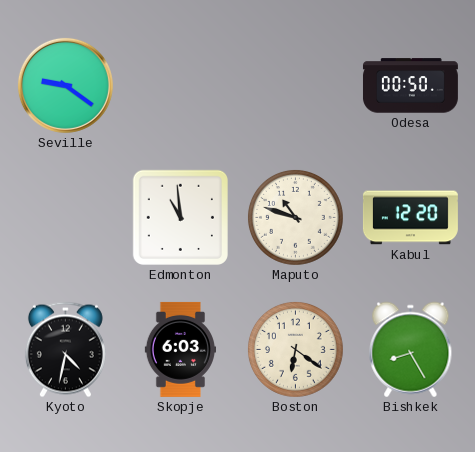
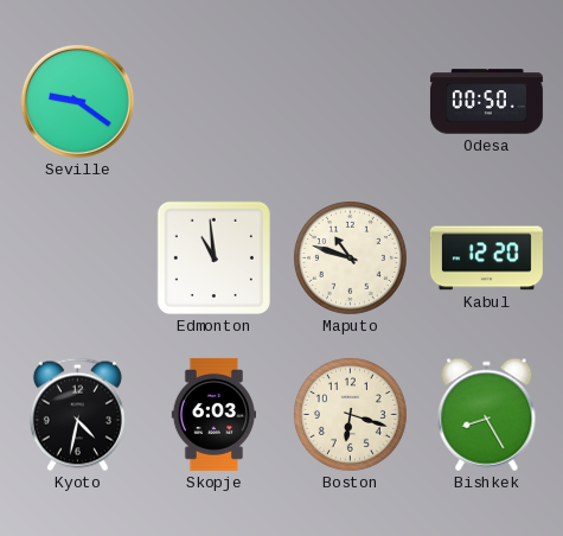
Boston: 6:21 -> 6:18
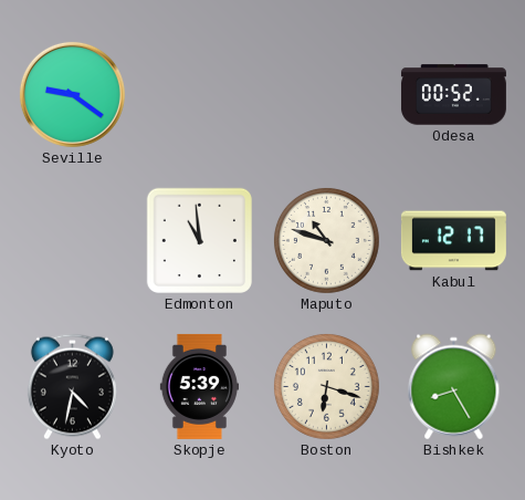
Odesa: 00:50 -> 00:52
Kabul: 12:20 -> 12:17
Skopje: 6:03 -> 5:39
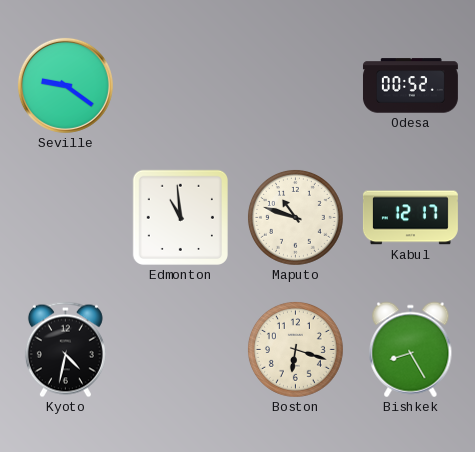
Skopje: 5:39 -> none
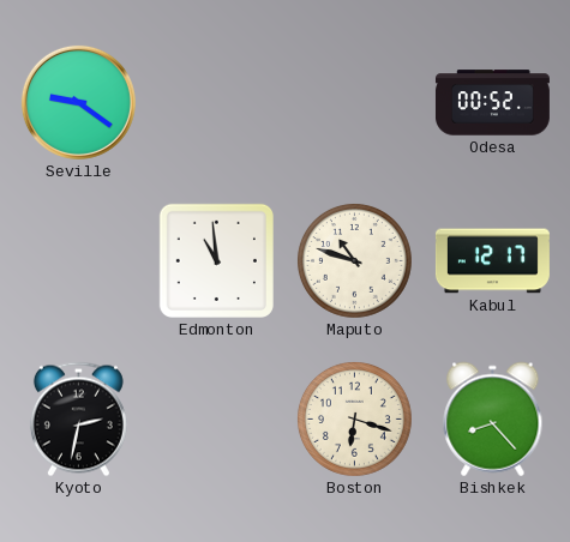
Kyoto: 4:32 -> 2:32
Bishkek: 8:25 -> 8:23
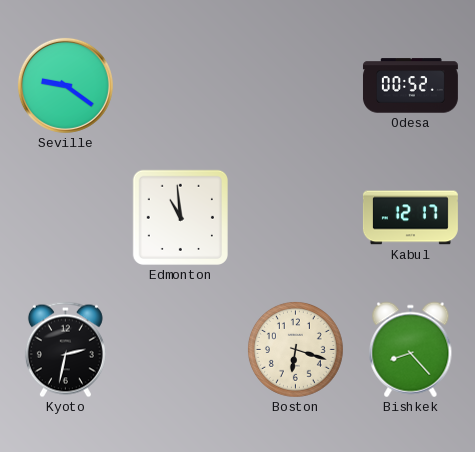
Maputo: 10:48 -> none
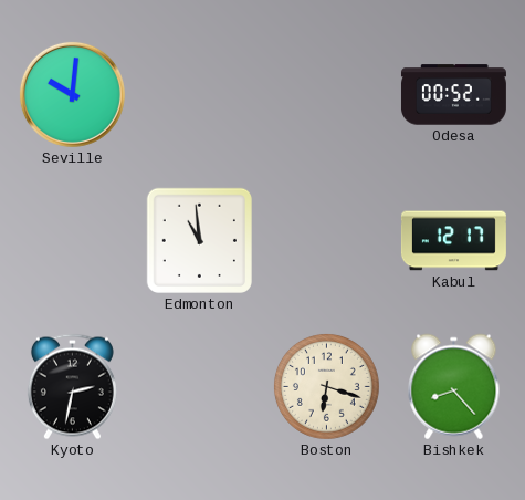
Seville: 9:21 -> 10:01
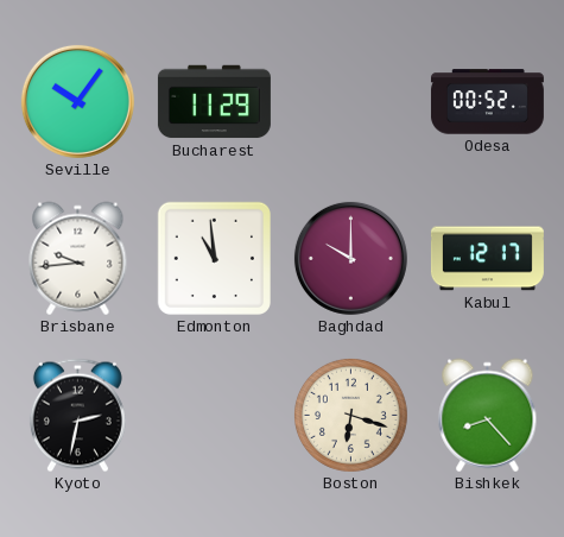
Seville: 10:01 -> 10:06
Bucharest: none -> 11:29
Brisbane: none -> 9:44
Baghdad: none -> 10:00
